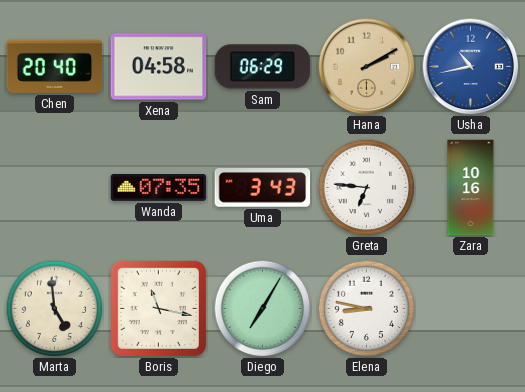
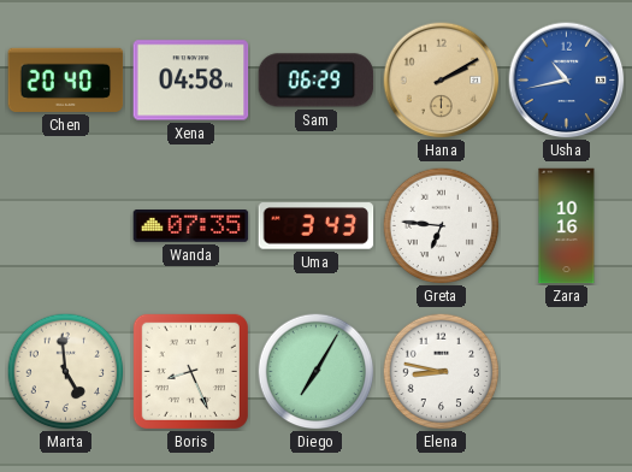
Boris: 11:17 -> 8:26
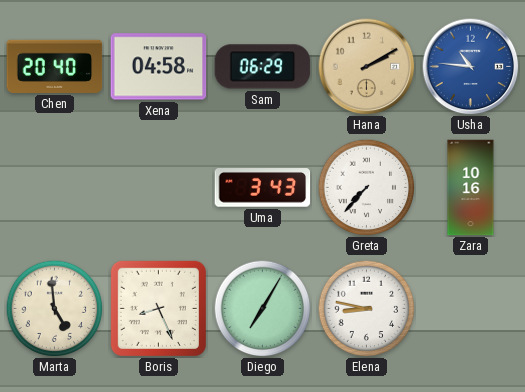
Usha: 10:43 -> 10:46
Wanda: 07:35 -> none
Greta: 6:46 -> 7:37
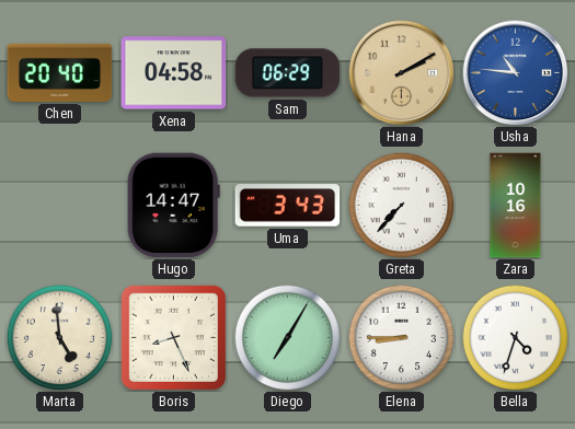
Hugo: none -> 14:47
Elena: 8:47 -> 8:45
Bella: none -> 4:33
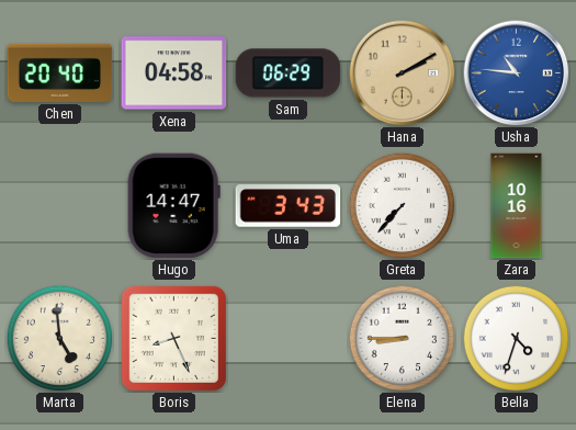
Diego: 7:05 -> none
